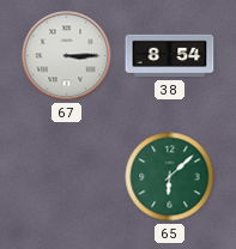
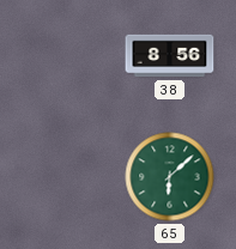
67: 3:15 -> none
38: 8:54 -> 8:56
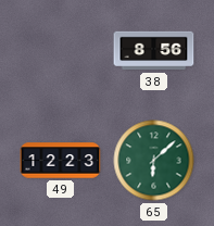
49: none -> 12:23
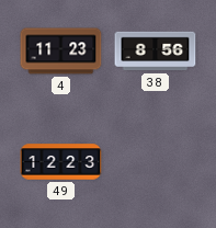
4: none -> 11:23
65: 6:08 -> none
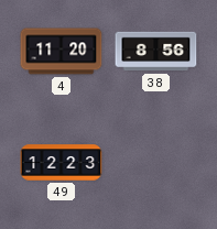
4: 11:23 -> 11:20
